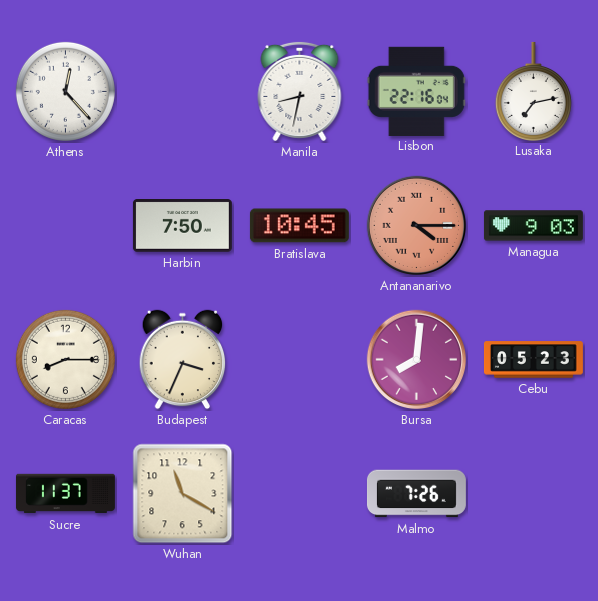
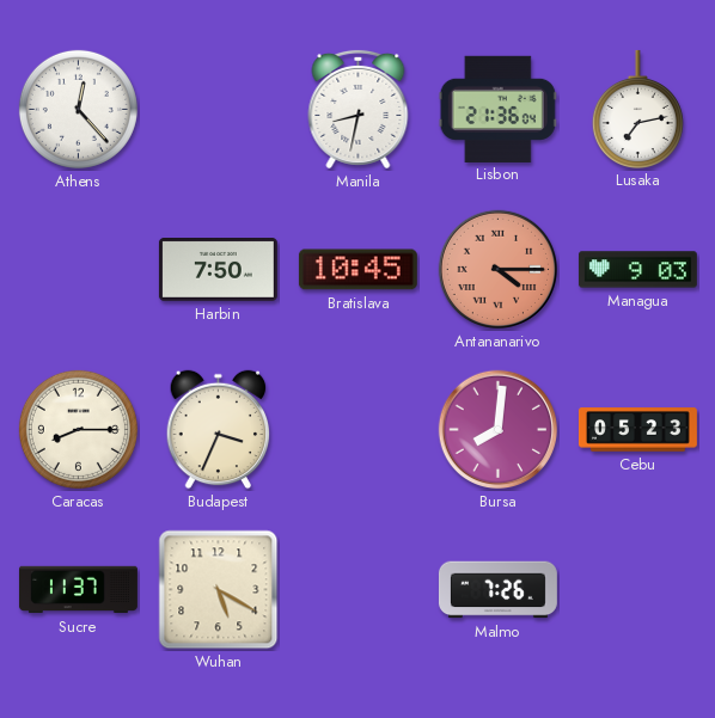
Lisbon: 22:16 -> 21:36
Wuhan: 11:20 -> 5:20
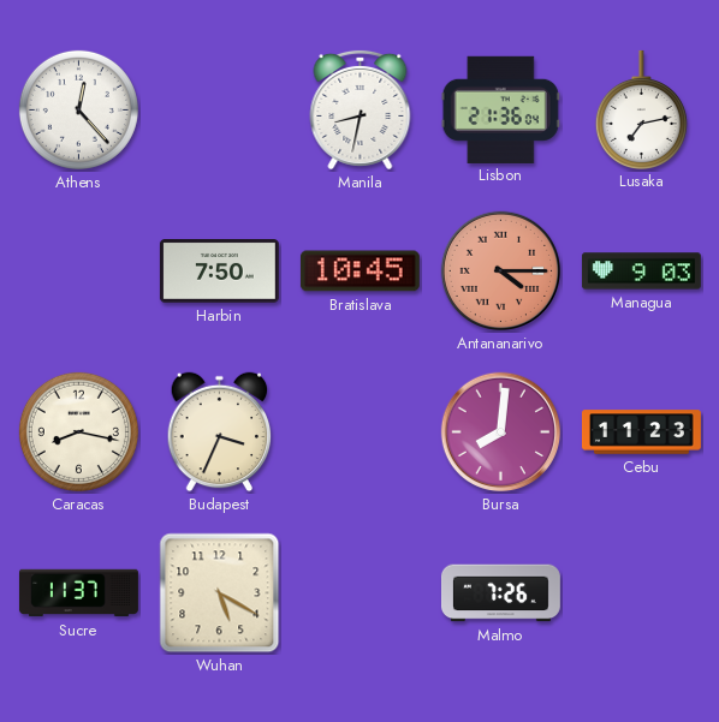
Caracas: 8:15 -> 8:17
Cebu: 05:23 -> 11:23
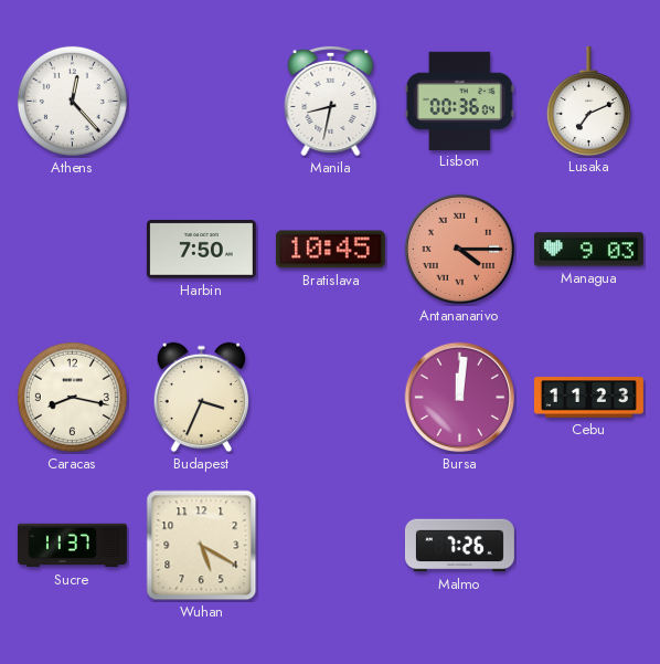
Lisbon: 21:36 -> 00:36
Lusaka: 7:13 -> 7:11
Bursa: 8:01 -> 12:01
